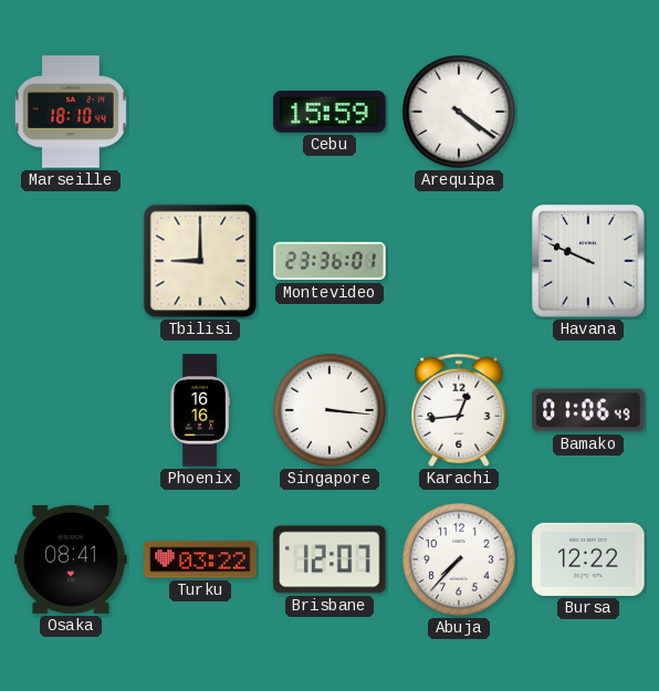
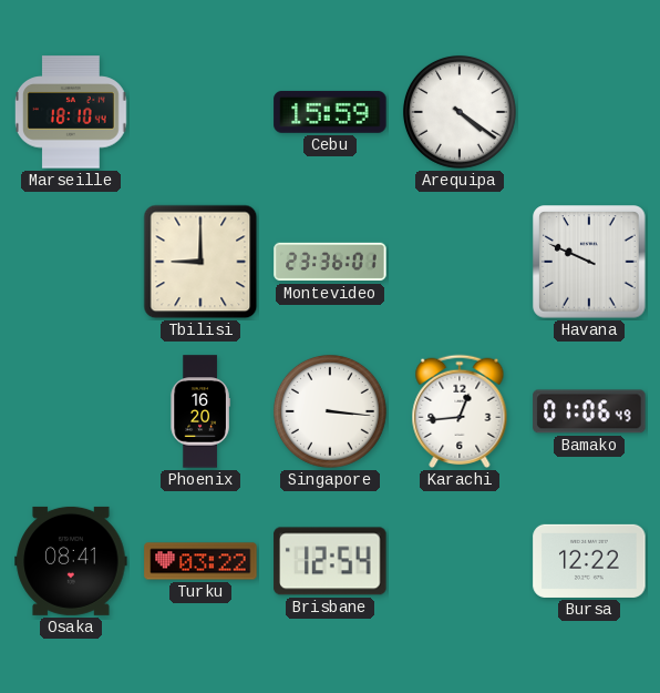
Phoenix: 16:16 -> 16:20
Brisbane: 12:07 -> 12:54
Abuja: 7:37 -> none
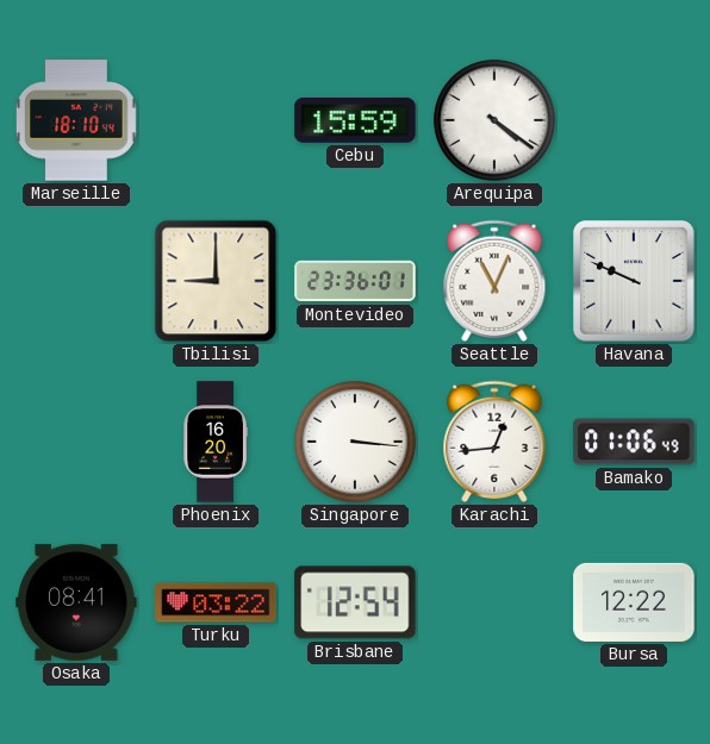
Seattle: none -> 11:04
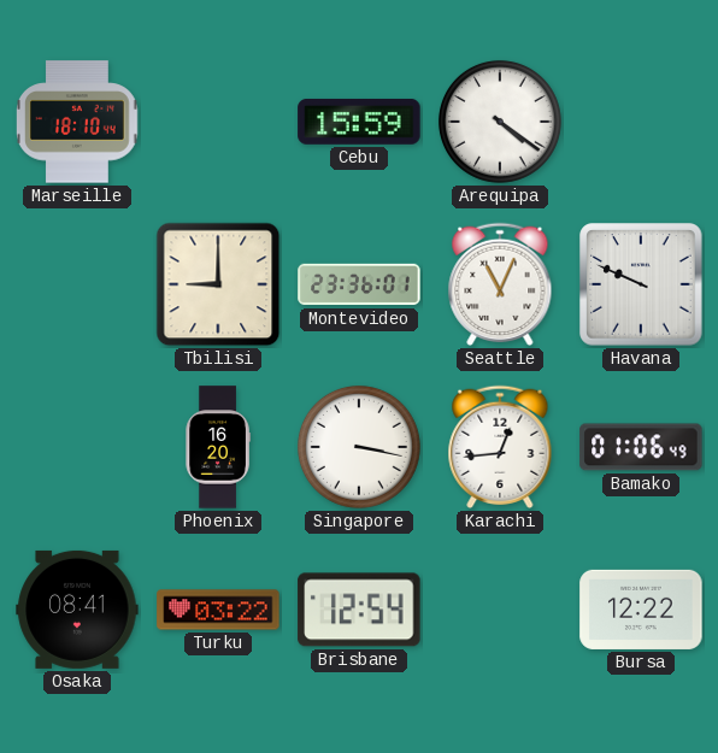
Singapore: 3:16 -> 3:17
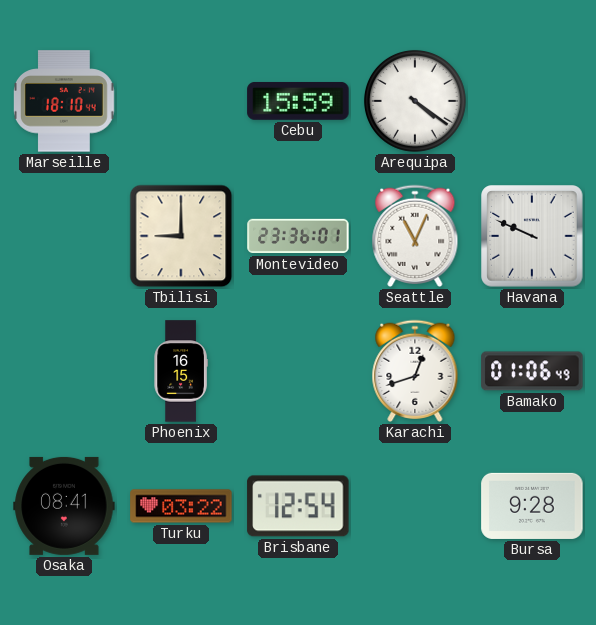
Phoenix: 16:20 -> 16:15
Singapore: 3:17 -> none
Karachi: 12:44 -> 12:42
Bursa: 12:22 -> 9:28
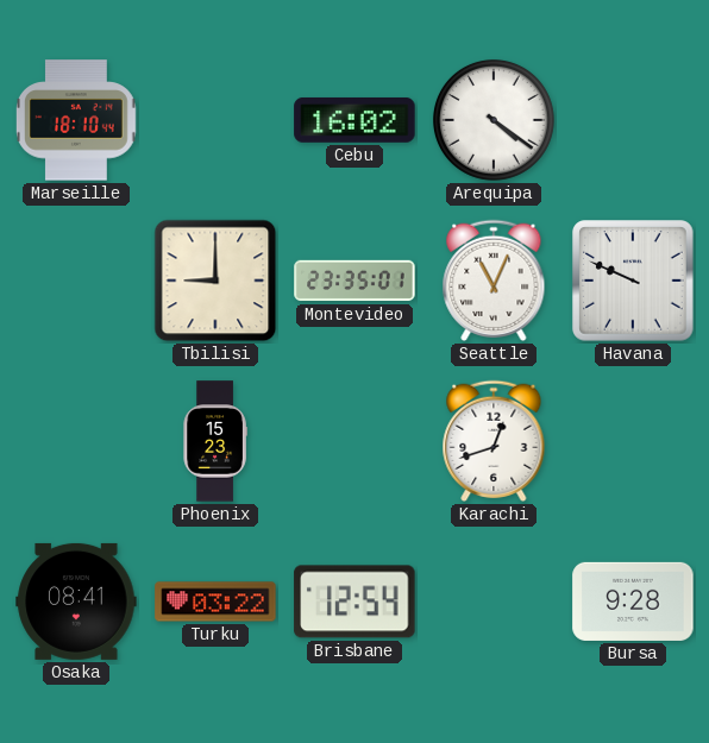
Cebu: 15:59 -> 16:02
Montevideo: 23:36 -> 23:35
Phoenix: 16:15 -> 15:23
Bamako: 01:06 -> none
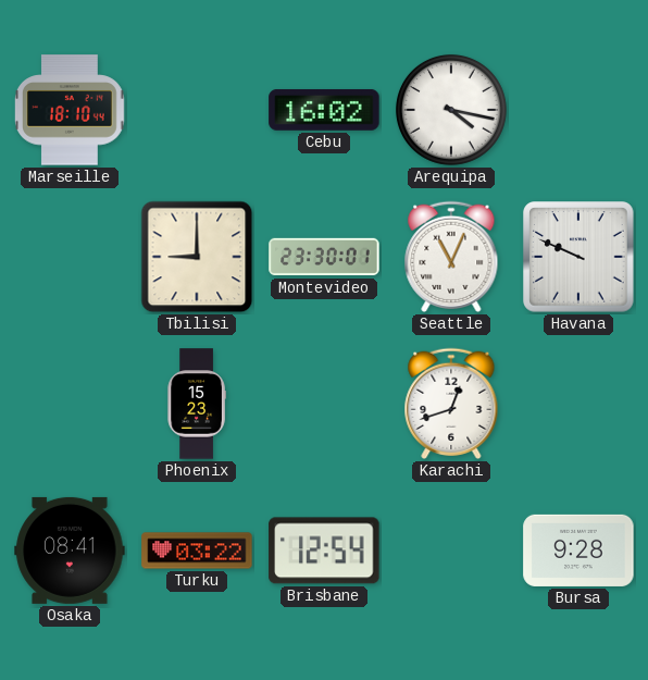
Arequipa: 4:21 -> 4:17
Montevideo: 23:35 -> 23:30
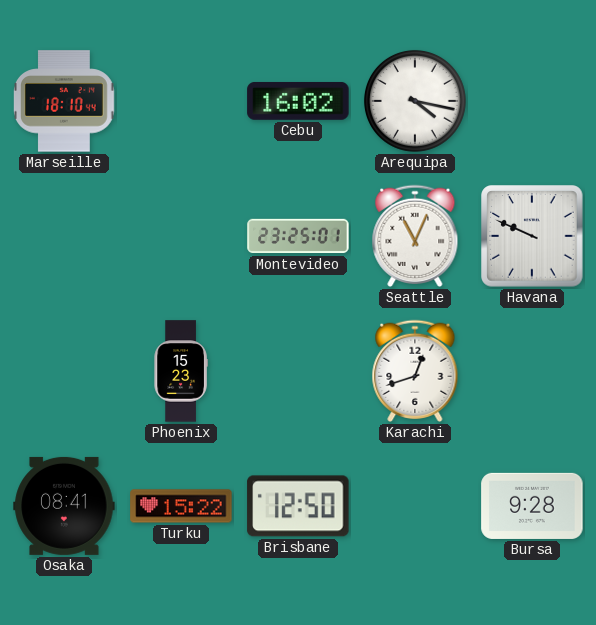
Tbilisi: 9:00 -> none
Montevideo: 23:30 -> 23:25
Turku: 03:22 -> 15:22
Brisbane: 12:54 -> 12:50
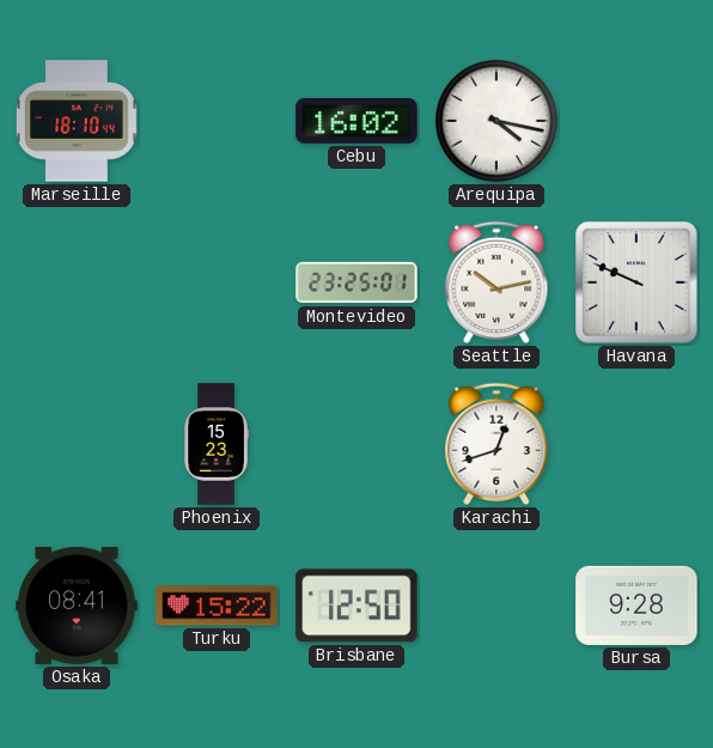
Seattle: 11:04 -> 10:13
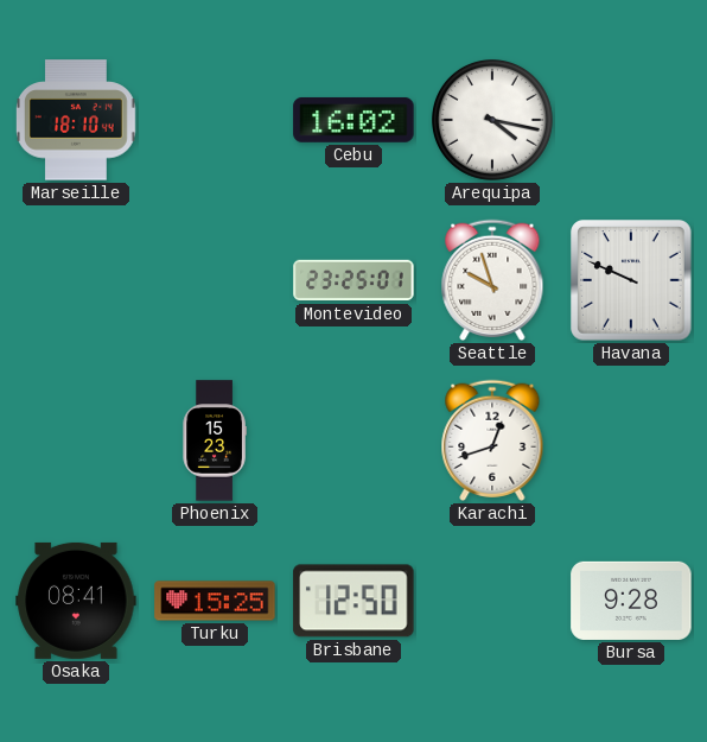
Seattle: 10:13 -> 9:57
Turku: 15:22 -> 15:25
